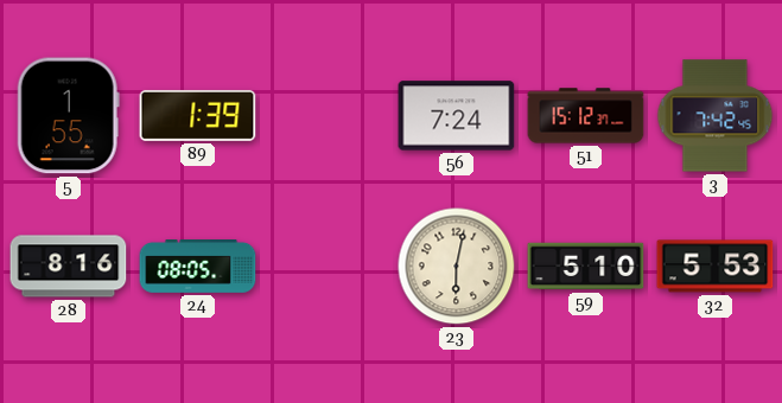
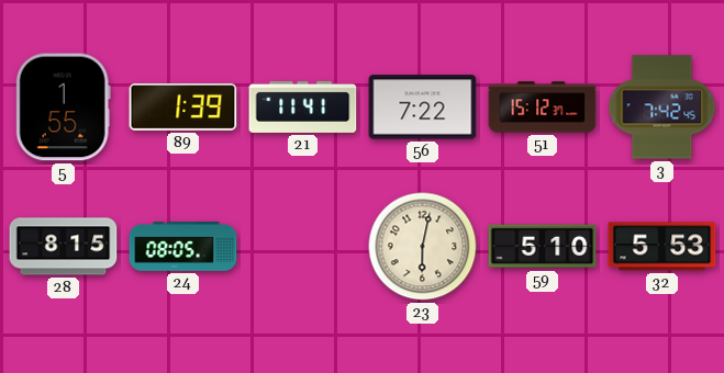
21: none -> 11:41
56: 7:24 -> 7:22
28: 8:16 -> 8:15
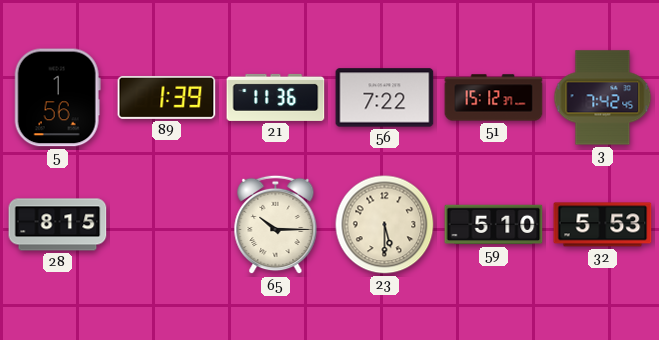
5: 1:55 -> 1:56
21: 11:41 -> 11:36
24: 08:05 -> none
65: none -> 10:15
23: 6:02 -> 5:30
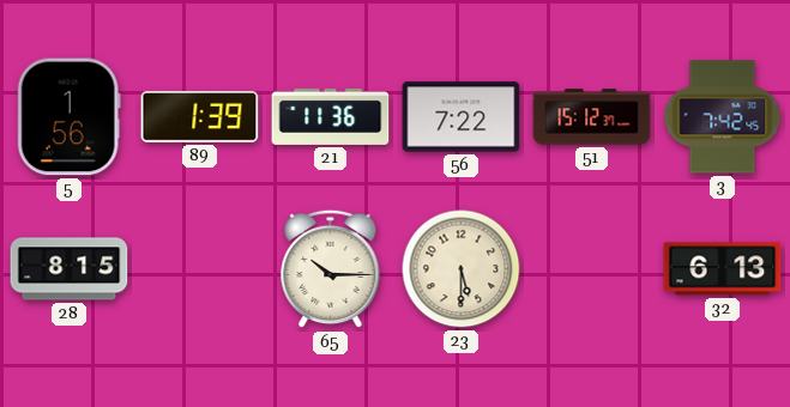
59: 5:10 -> none
32: 5:53 -> 6:13
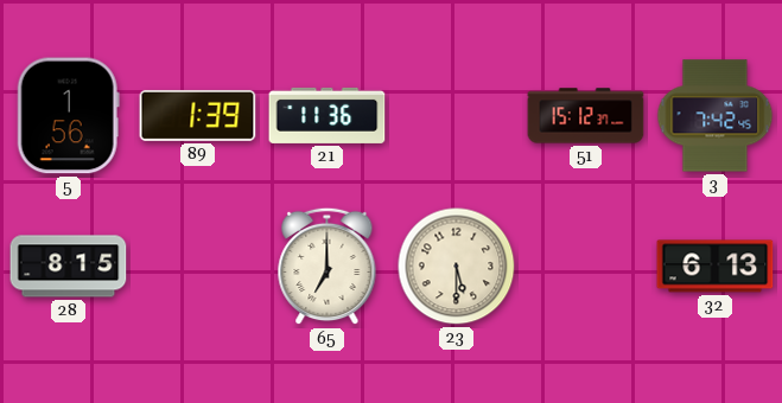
56: 7:22 -> none
65: 10:15 -> 7:00
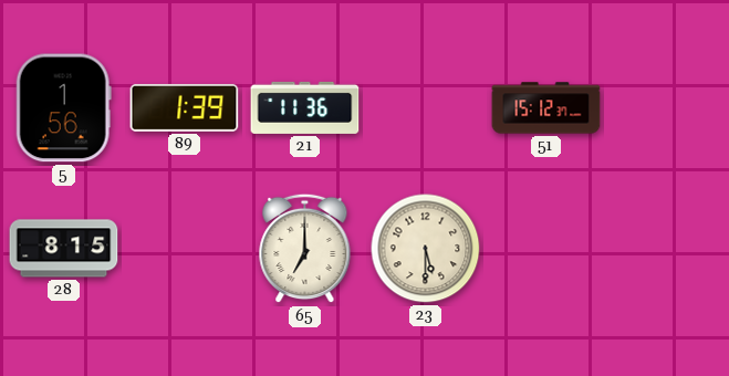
3: 7:42 -> none
32: 6:13 -> none
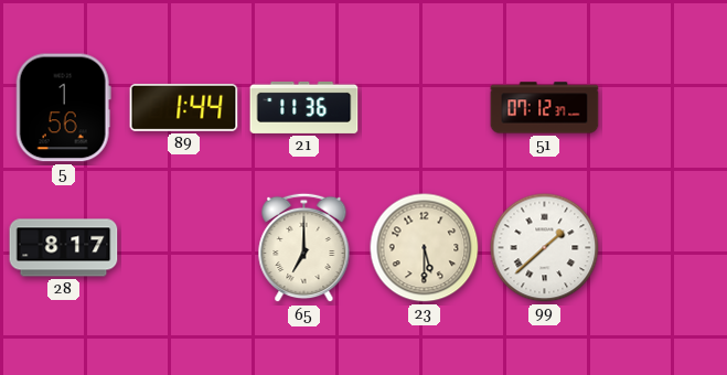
89: 1:39 -> 1:44
51: 15:12 -> 07:12
28: 8:15 -> 8:17
99: none -> 1:38
